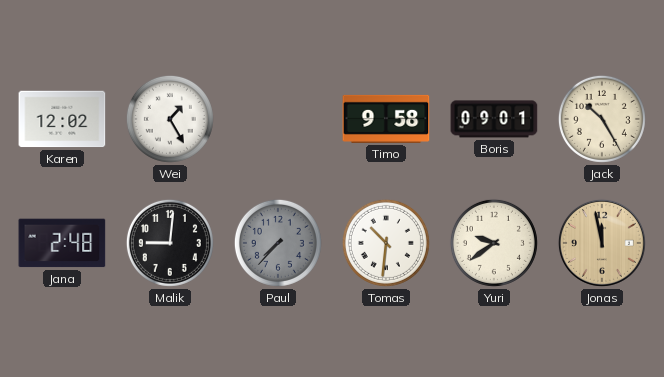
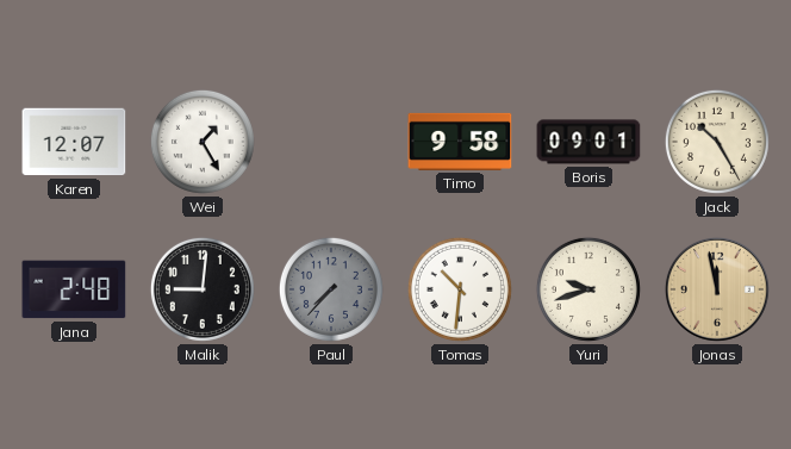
Karen: 12:02 -> 12:07
Yuri: 9:39 -> 9:42
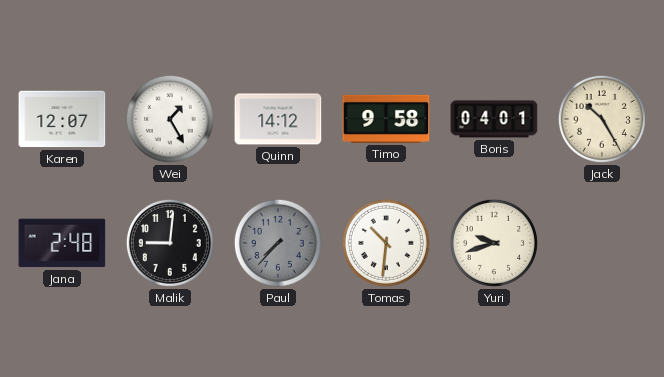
Quinn: none -> 14:12
Boris: 09:01 -> 04:01
Jonas: 11:58 -> none
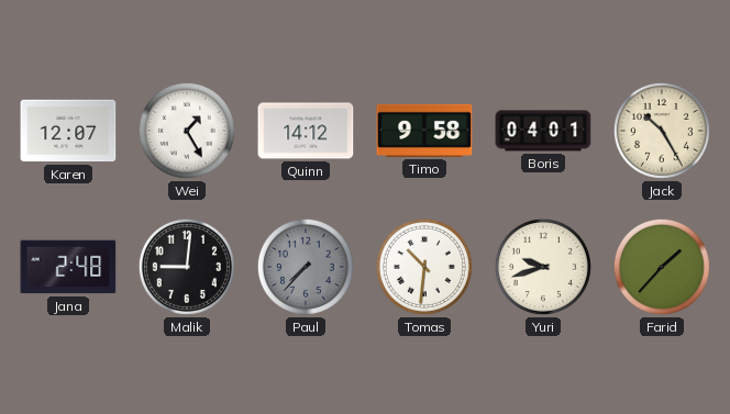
Farid: none -> 1:37
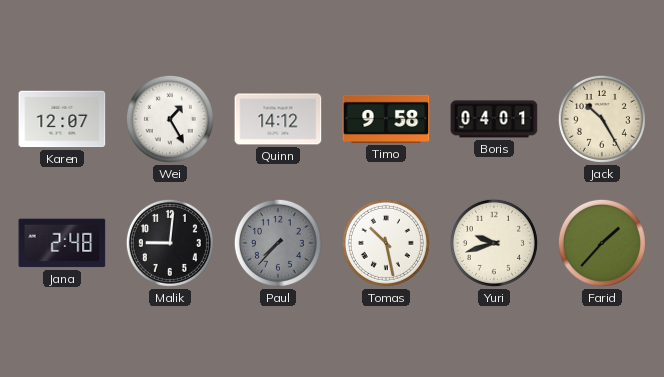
Tomas: 10:31 -> 10:28
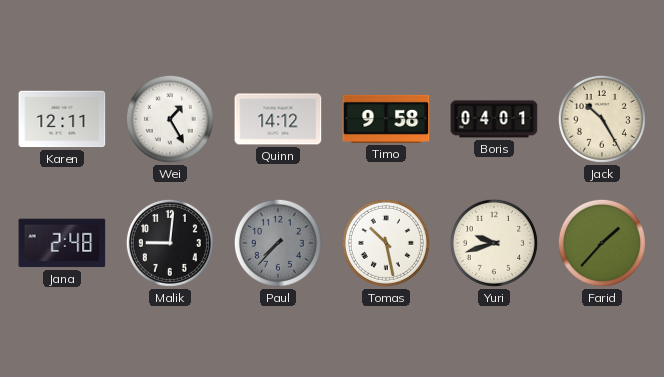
Karen: 12:07 -> 12:11
